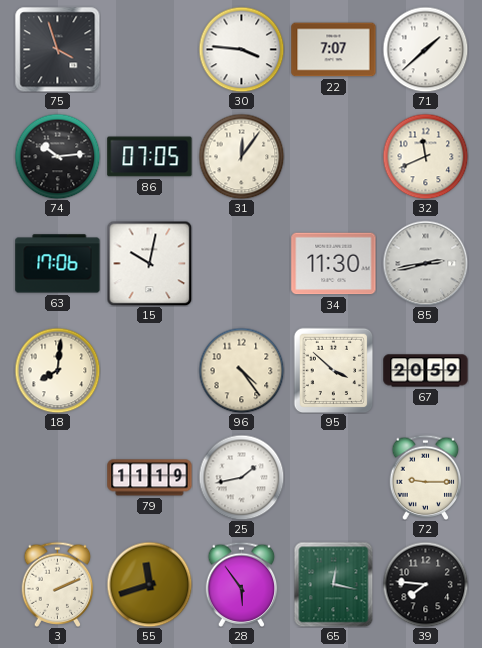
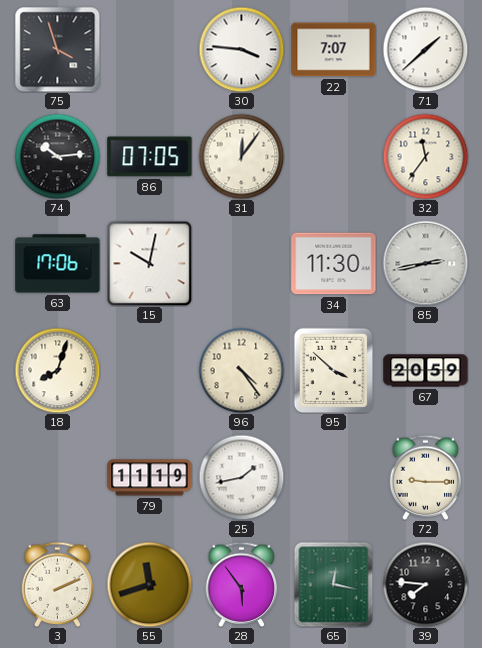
32: 11:41 -> 11:36
18: 8:01 -> 8:03
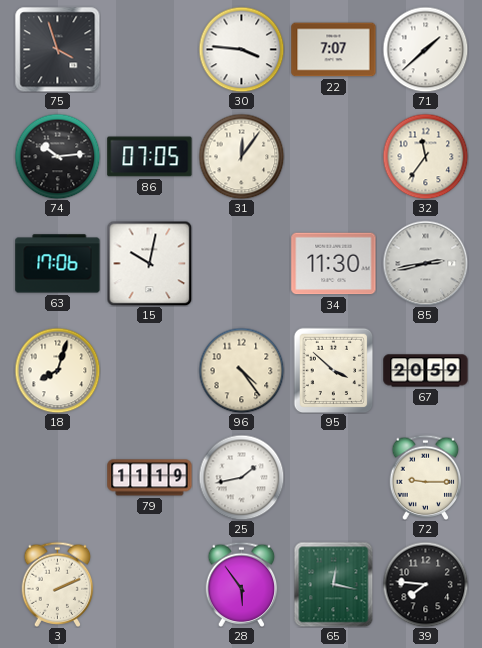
55: 11:42 -> none
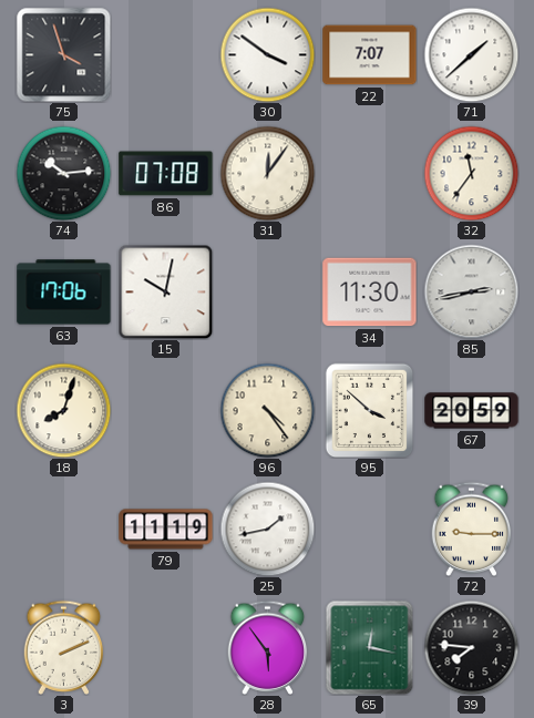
30: 3:46 -> 3:51
86: 07:05 -> 07:08
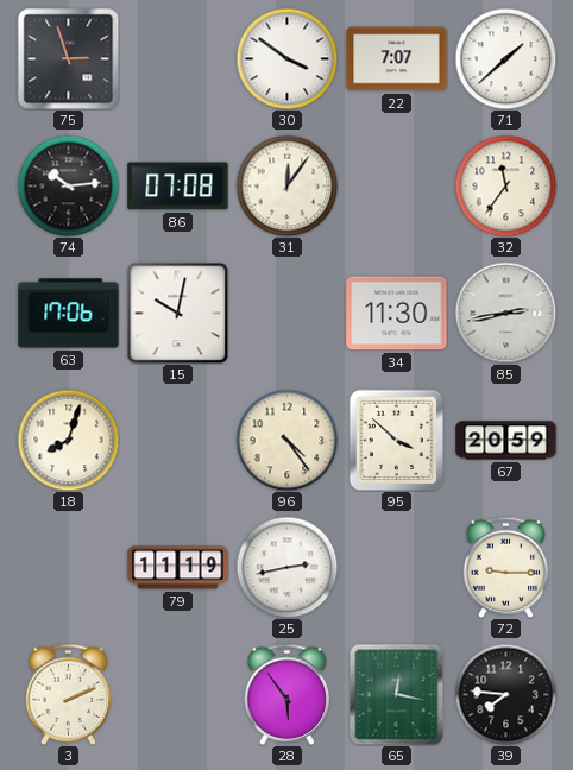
75: 3:57 -> 2:57
25: 1:43 -> 2:43
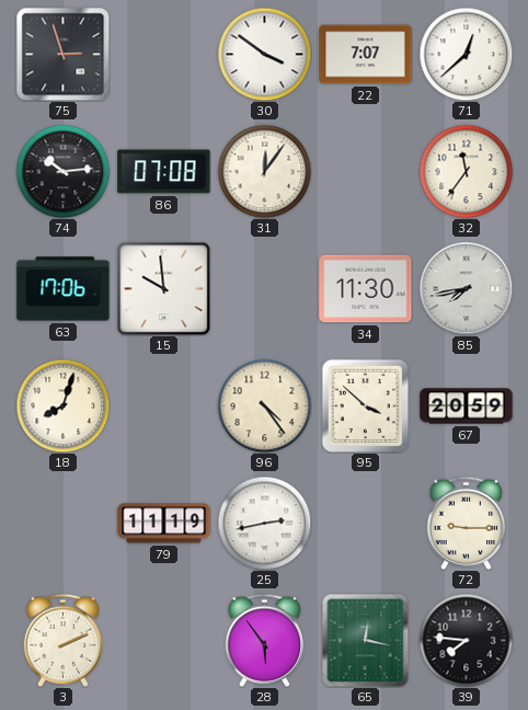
71: 1:38 -> 12:38
15: 10:02 -> 9:59
85: 2:43 -> 7:43
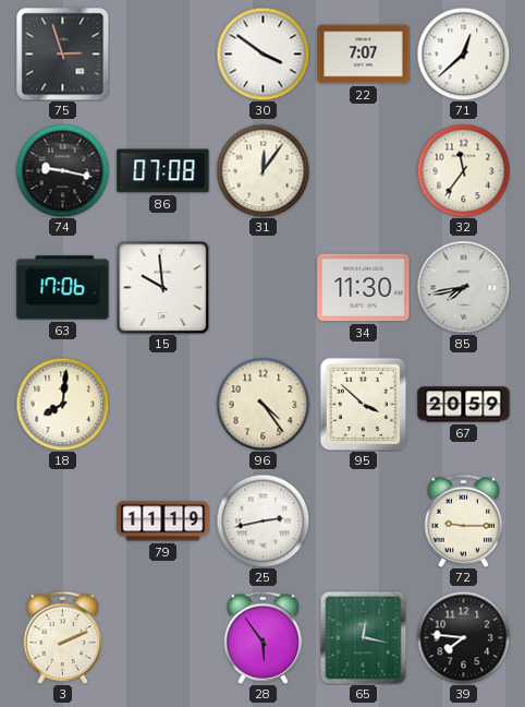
74: 10:14 -> 9:17
18: 8:03 -> 8:01
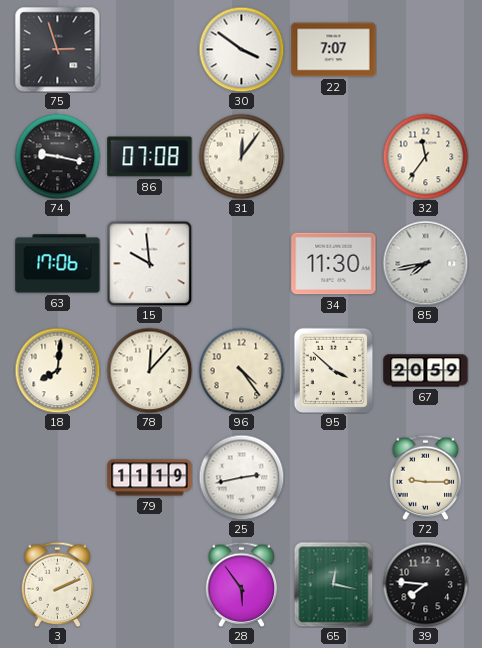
71: 12:38 -> none
78: none -> 12:07
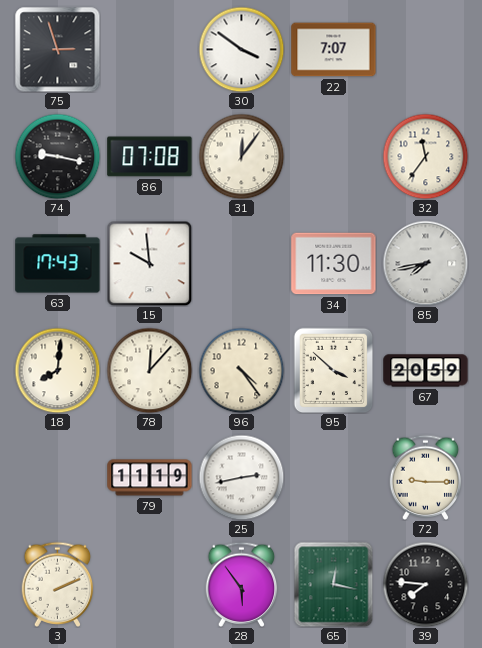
63: 17:06 -> 17:43
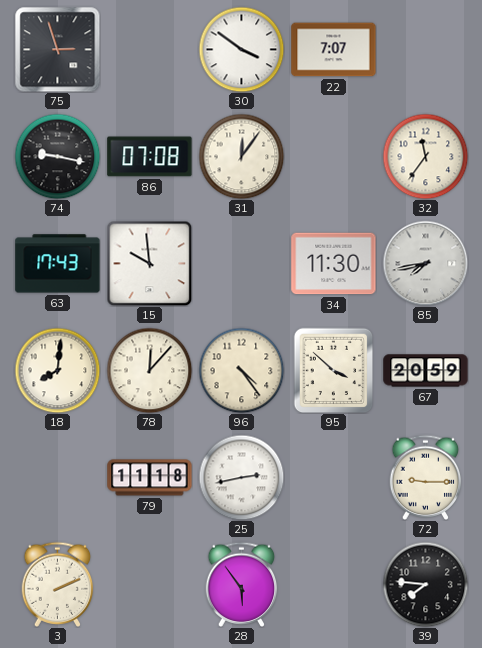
79: 11:19 -> 11:18
65: 12:17 -> none
